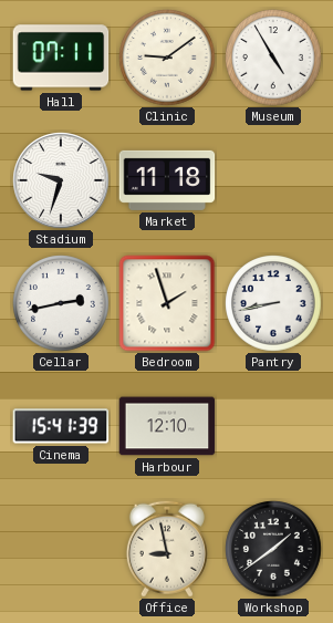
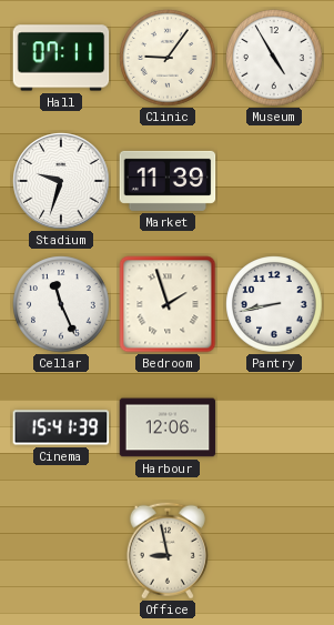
Clinic: 9:09 -> 9:06
Market: 11:18 -> 11:39
Cellar: 2:43 -> 11:26
Harbour: 12:10 -> 12:06
Workshop: 1:39 -> none
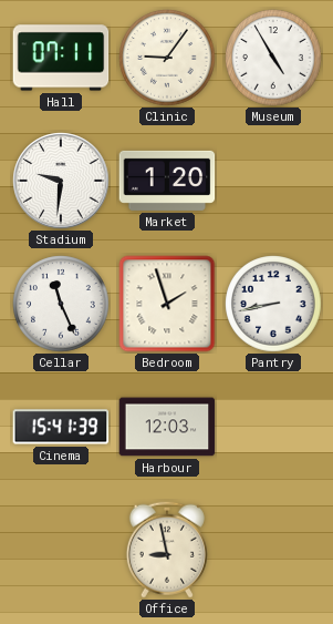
Stadium: 9:33 -> 9:31
Market: 11:39 -> 1:20
Harbour: 12:06 -> 12:03
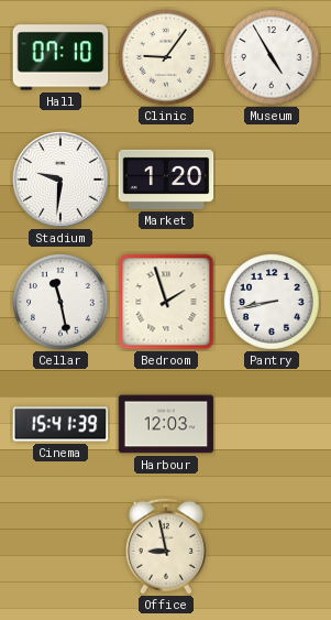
Hall: 07:11 -> 07:10
Cellar: 11:26 -> 11:28
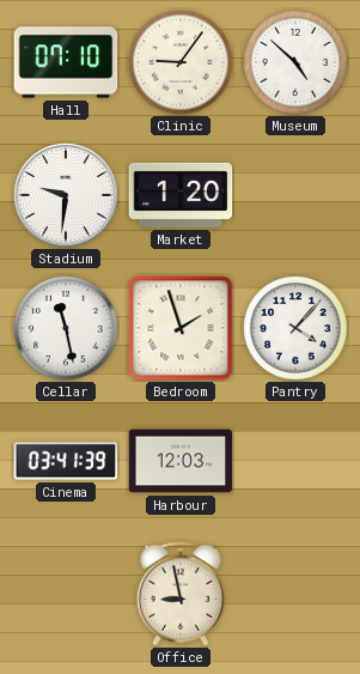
Museum: 4:55 -> 4:52
Pantry: 8:43 -> 4:07
Cinema: 15:41 -> 03:41
